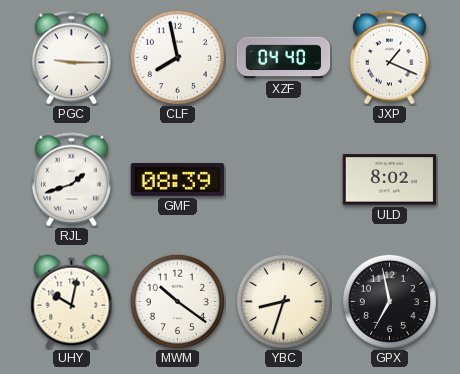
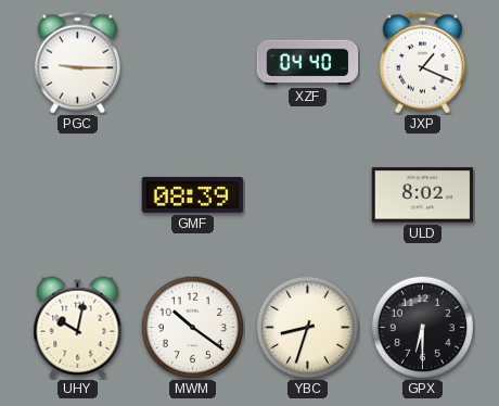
CLF: 7:58 -> none
RJL: 1:42 -> none
GPX: 6:58 -> 6:30
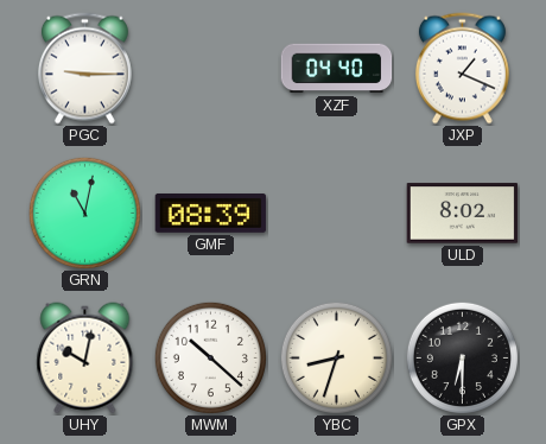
GRN: none -> 11:02
MWM: 10:21 -> 10:22
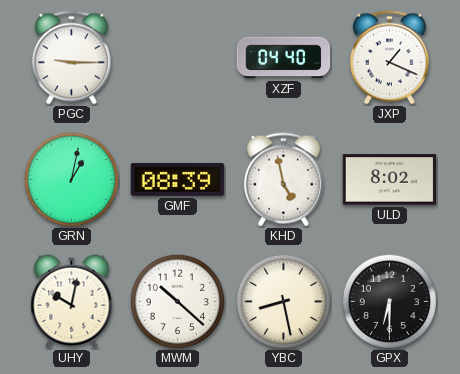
GRN: 11:02 -> 1:02
KHD: none -> 4:58
YBC: 8:33 -> 8:28
